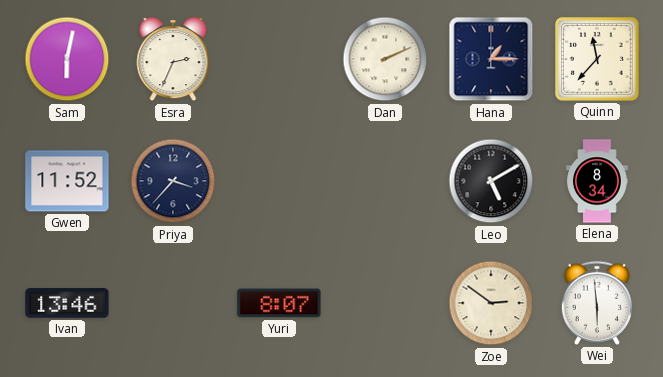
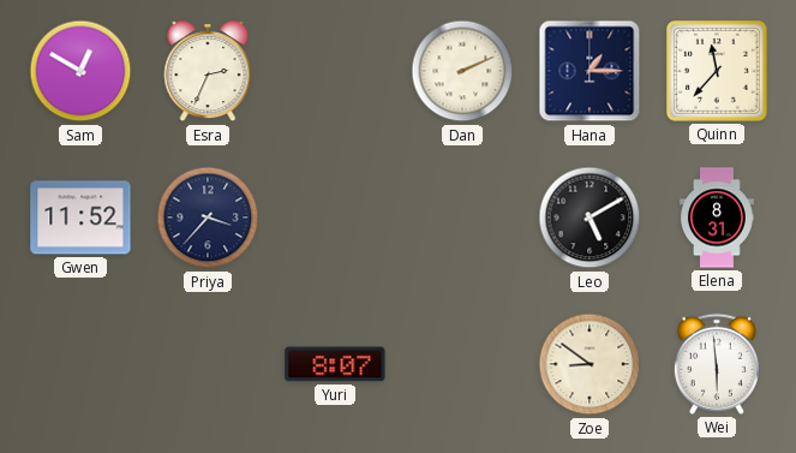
Sam: 6:02 -> 12:50
Elena: 8:34 -> 8:31
Ivan: 13:46 -> none
Zoe: 2:51 -> 8:51
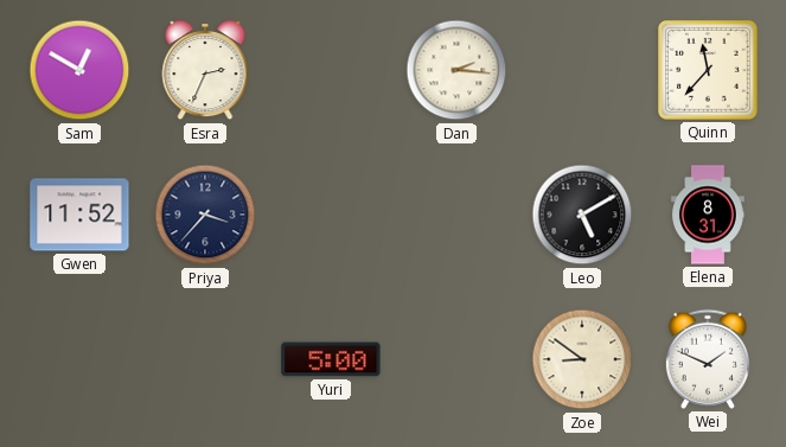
Dan: 2:11 -> 2:16
Hana: 1:15 -> none
Yuri: 8:07 -> 5:00
Wei: 5:59 -> 1:49
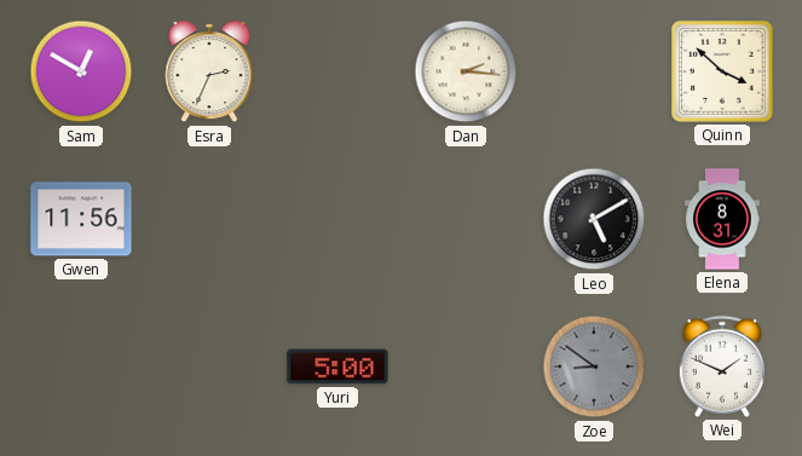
Quinn: 11:37 -> 3:52
Gwen: 11:52 -> 11:56
Priya: 3:37 -> none
Zoe dial: cream -> grey
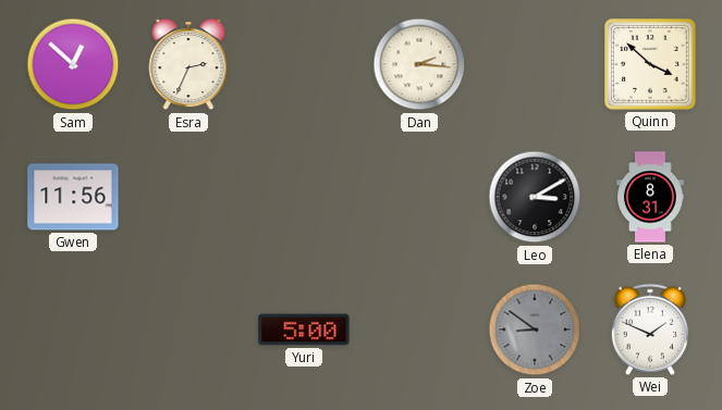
Sam: 12:50 -> 12:52
Leo: 5:10 -> 3:10
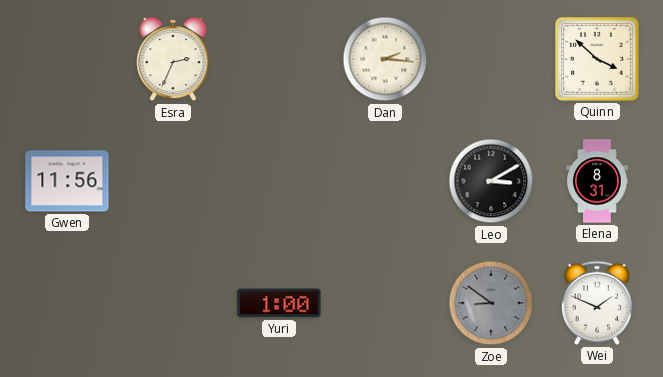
Sam: 12:52 -> none
Yuri: 5:00 -> 1:00
